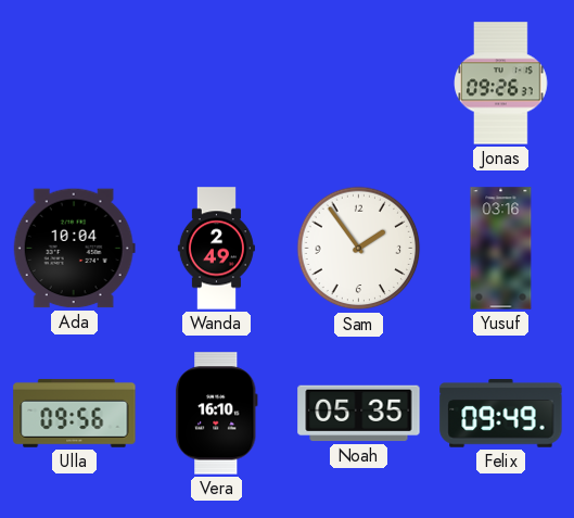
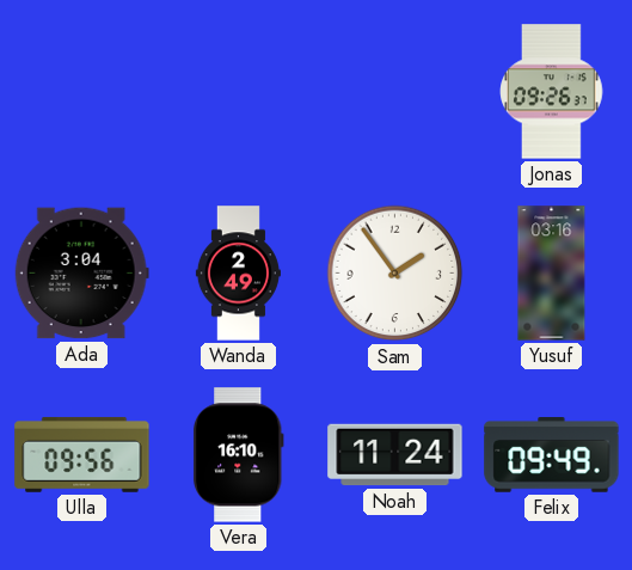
Ada: 10:04 -> 3:04
Noah: 05:35 -> 11:24
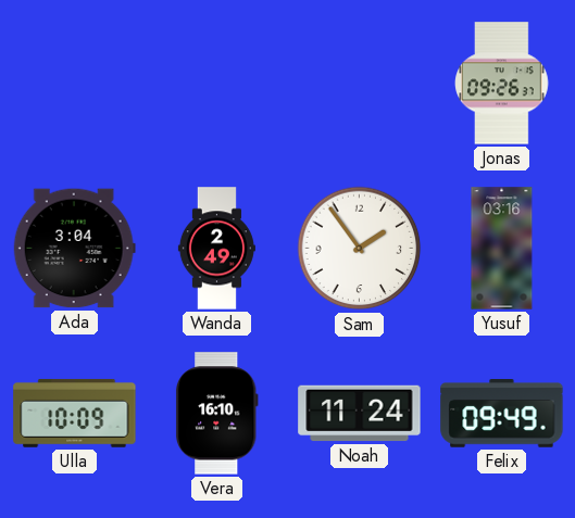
Ulla: 09:56 -> 10:09
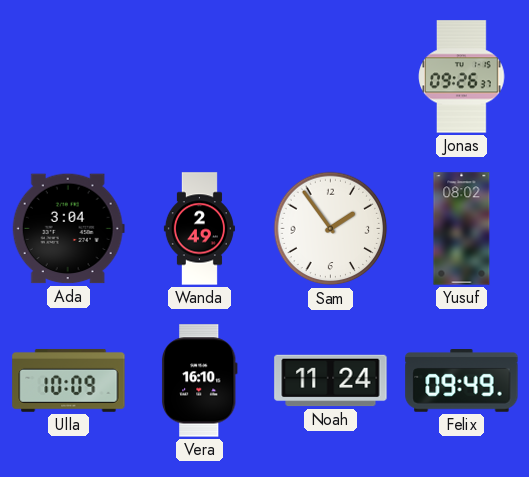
Yusuf: 03:16 -> 08:02
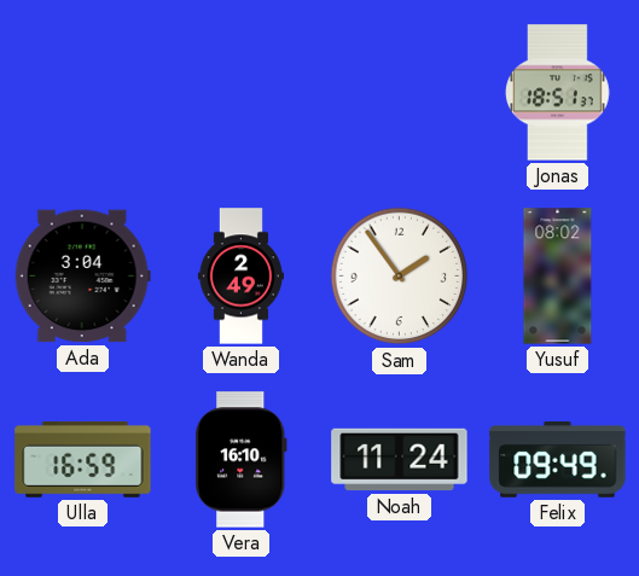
Jonas: 09:26 -> 18:51
Ulla: 10:09 -> 16:59
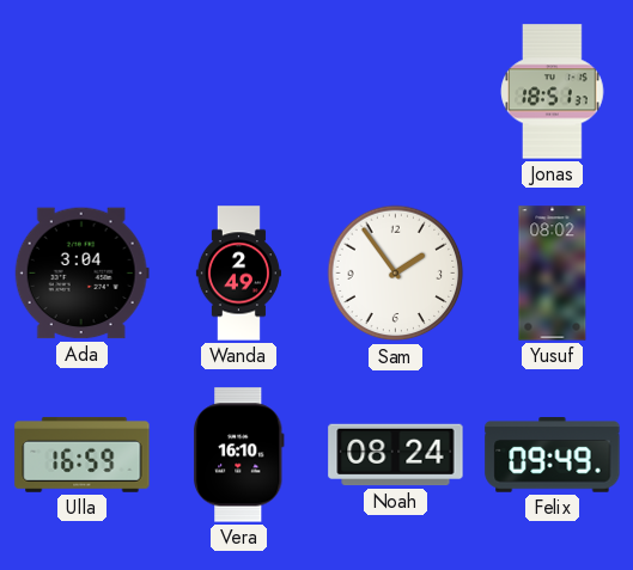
Noah: 11:24 -> 08:24
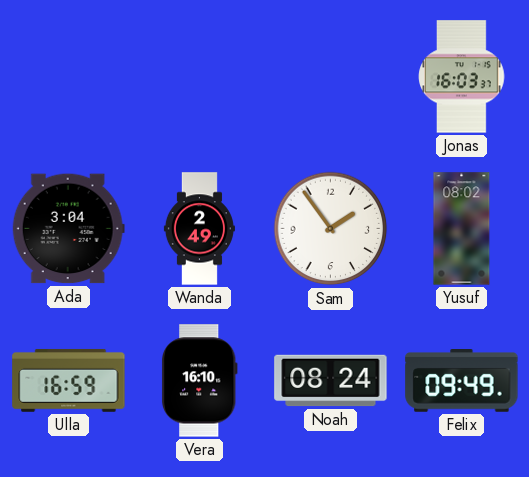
Jonas: 18:51 -> 16:03
